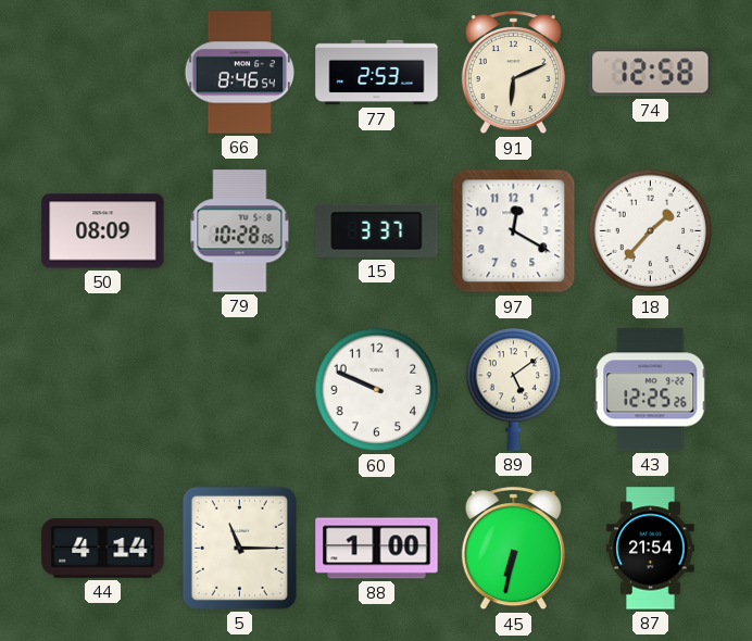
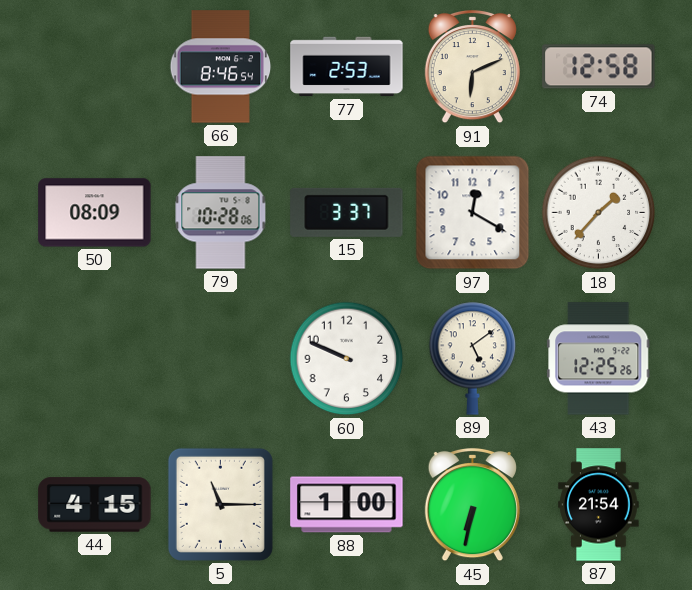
44: 4:14 -> 4:15
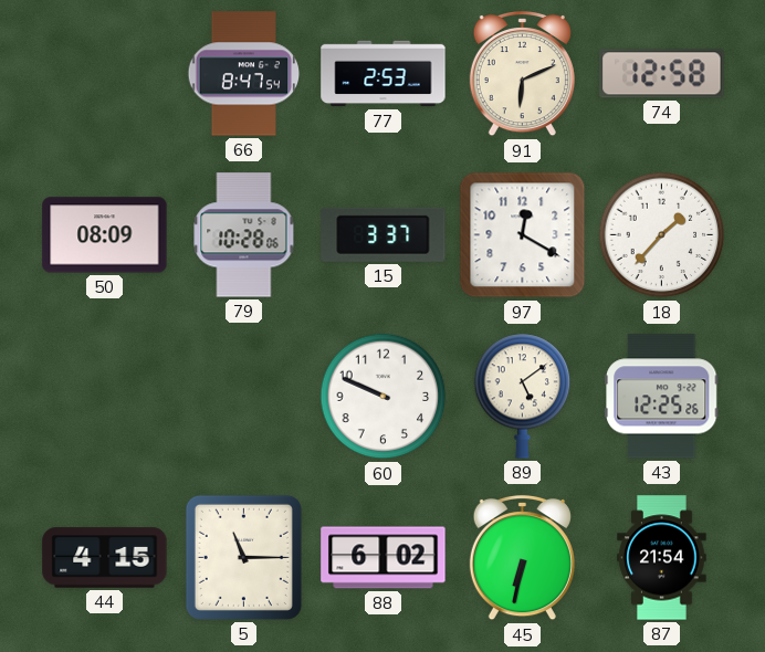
66: 8:46 -> 8:47
88: 1:00 -> 6:02
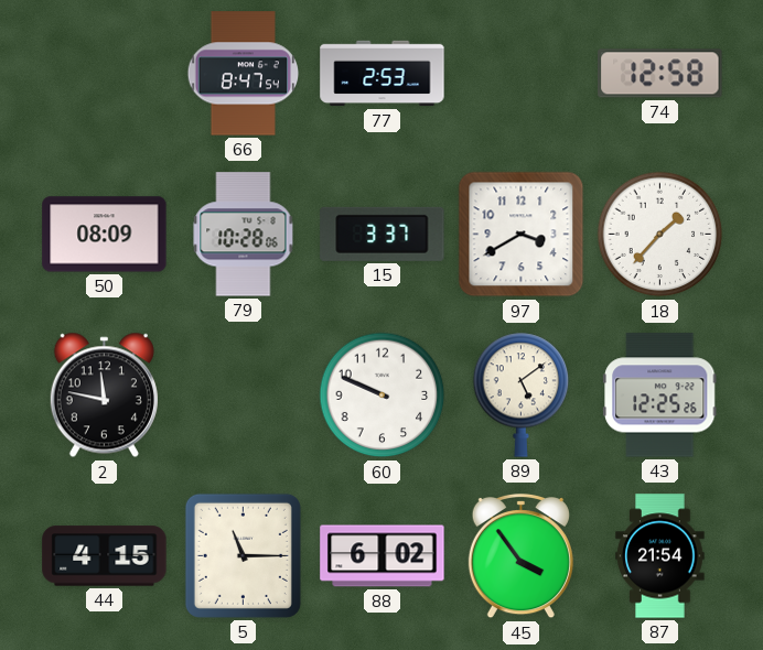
91: 6:11 -> none
97: 12:20 -> 3:40
2: none -> 11:47
45: 6:32 -> 3:54
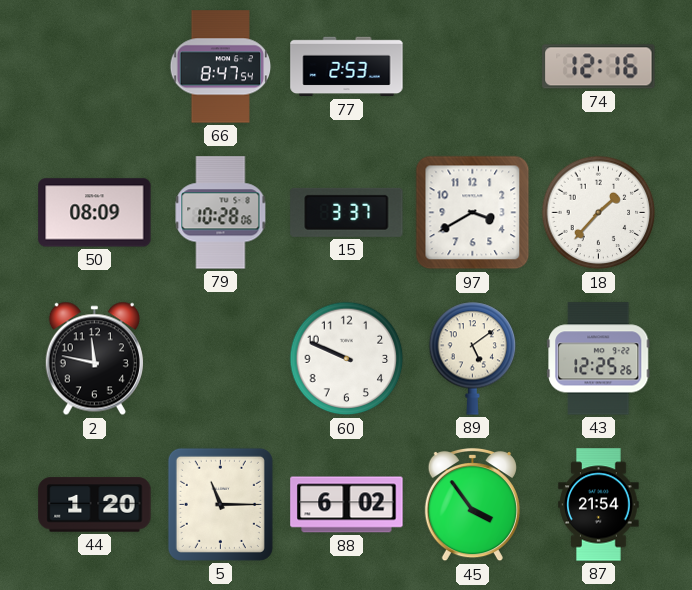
74: 12:58 -> 12:16
44: 4:15 -> 1:20
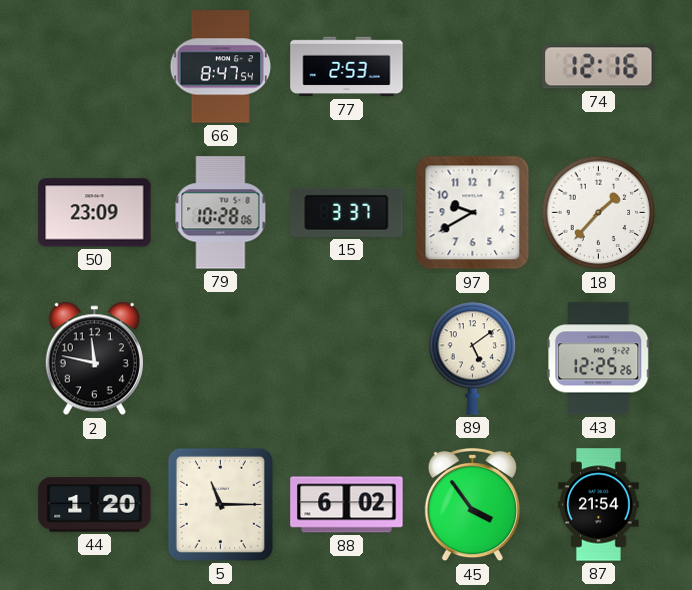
50: 08:09 -> 23:09
97: 3:40 -> 9:40
60: 9:49 -> none
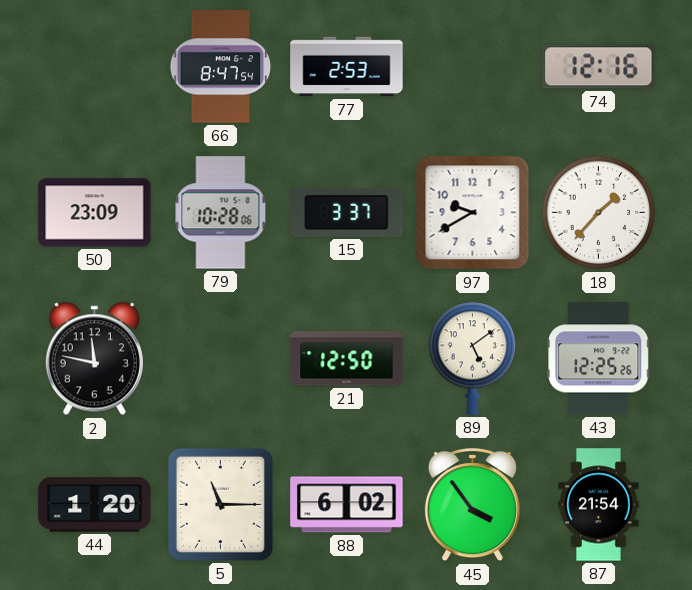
21: none -> 12:50
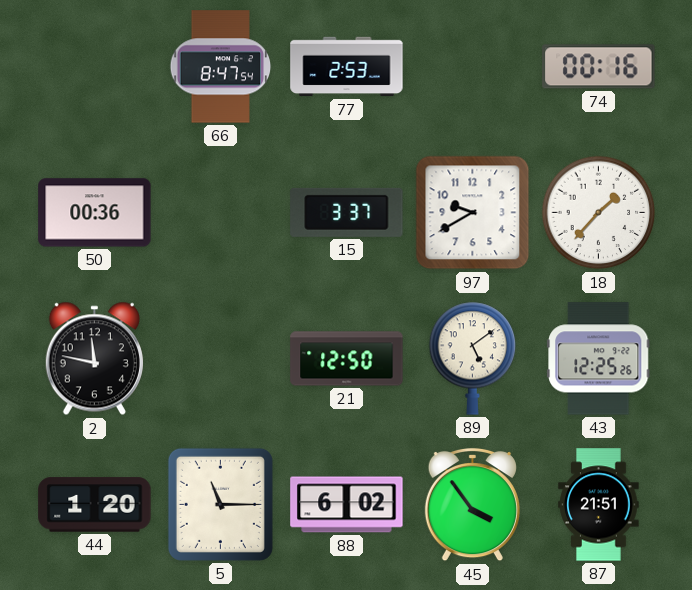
74: 12:16 -> 00:16
50: 23:09 -> 00:36
79: 10:28 -> none
87: 21:54 -> 21:51
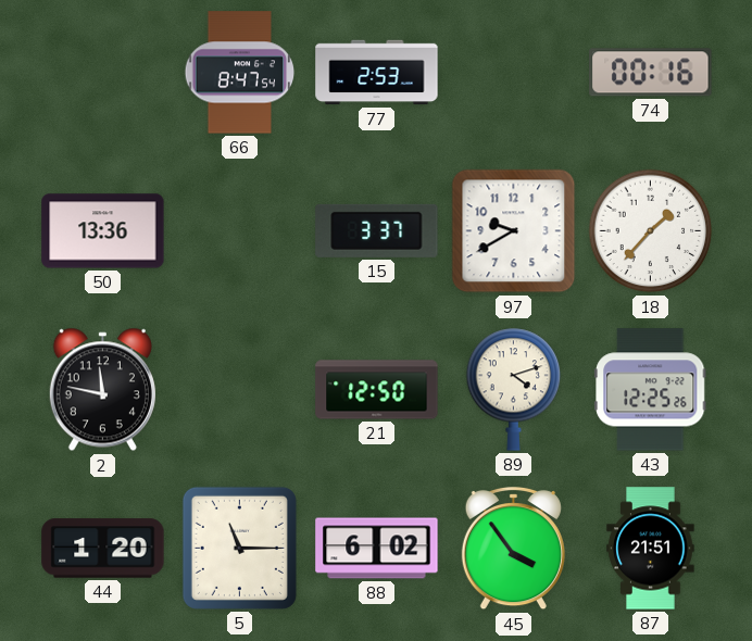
50: 00:36 -> 13:36
89: 5:09 -> 4:12
